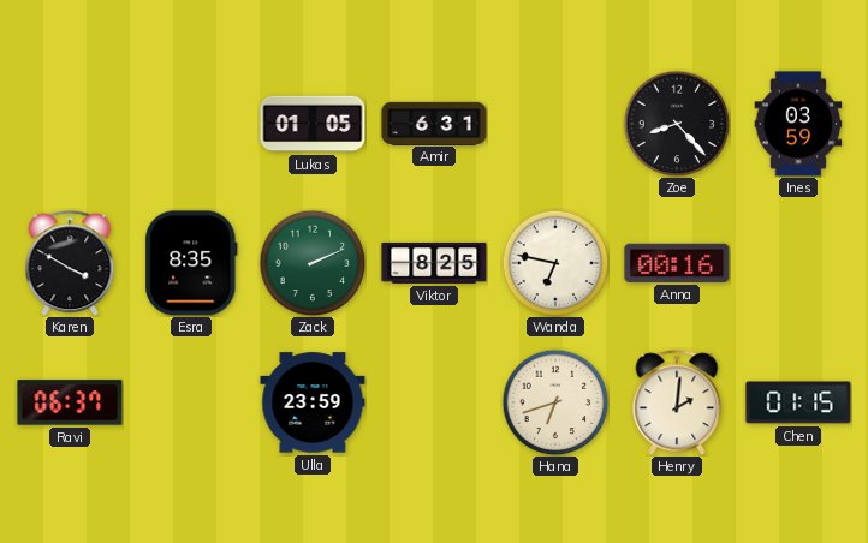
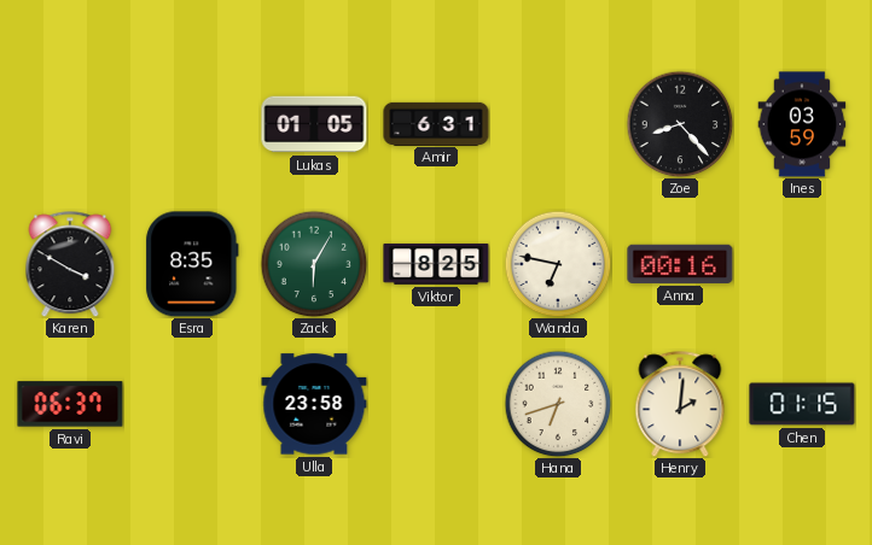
Zack: 2:11 -> 6:05
Ulla: 23:59 -> 23:58
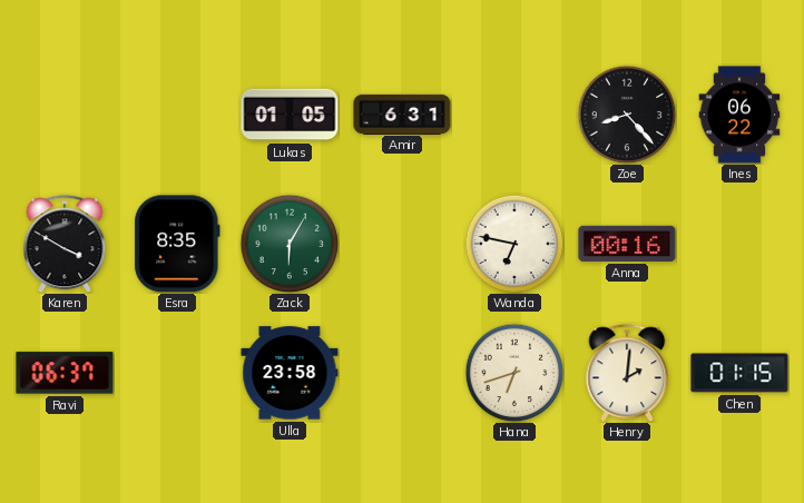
Ines: 03:59 -> 06:22
Viktor: 8:25 -> none
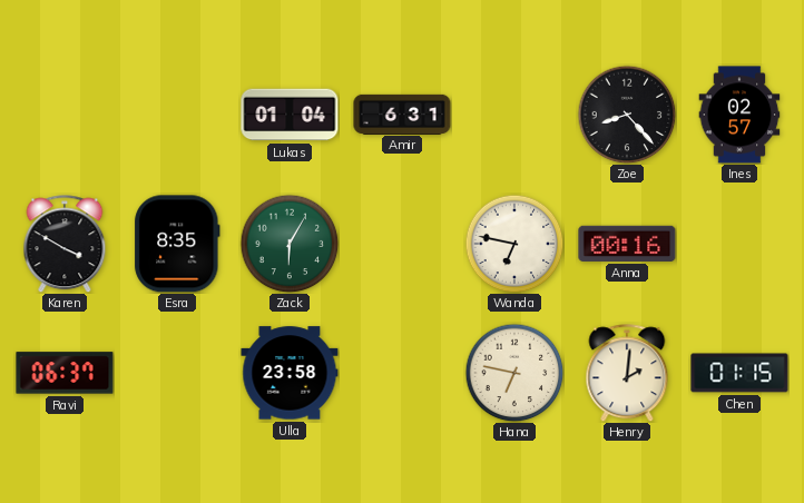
Lukas: 01:05 -> 01:04
Ines: 06:22 -> 02:57
Hana: 6:42 -> 6:47
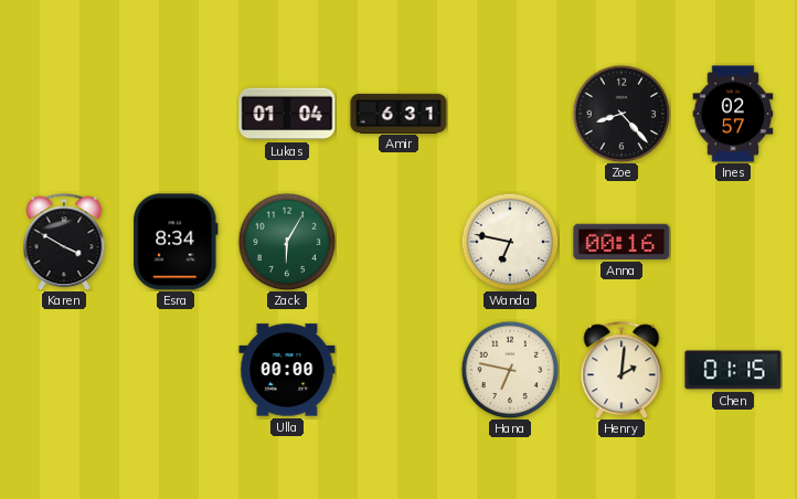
Esra: 8:35 -> 8:34
Ravi: 06:37 -> none
Ulla: 23:58 -> 00:00
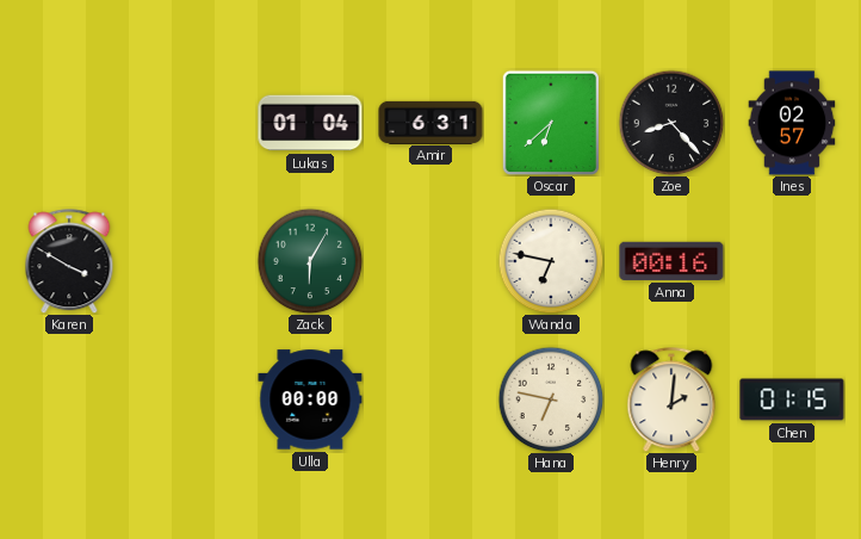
Oscar: none -> 6:38
Esra: 8:34 -> none
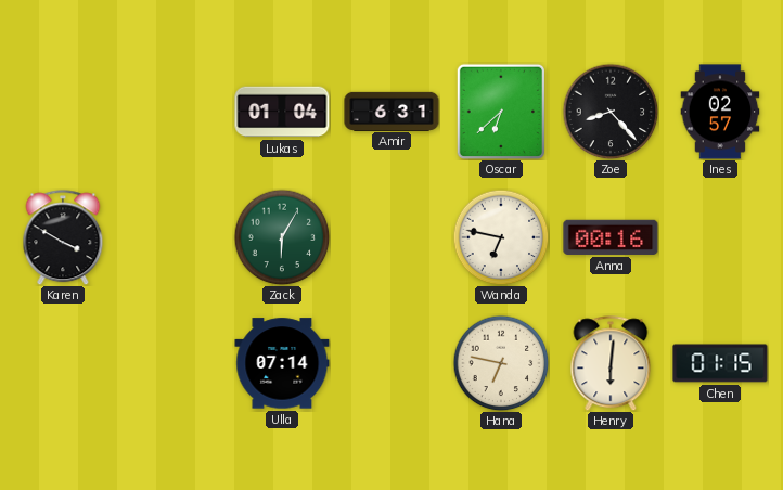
Ulla: 00:00 -> 07:14
Henry: 2:01 -> 6:01
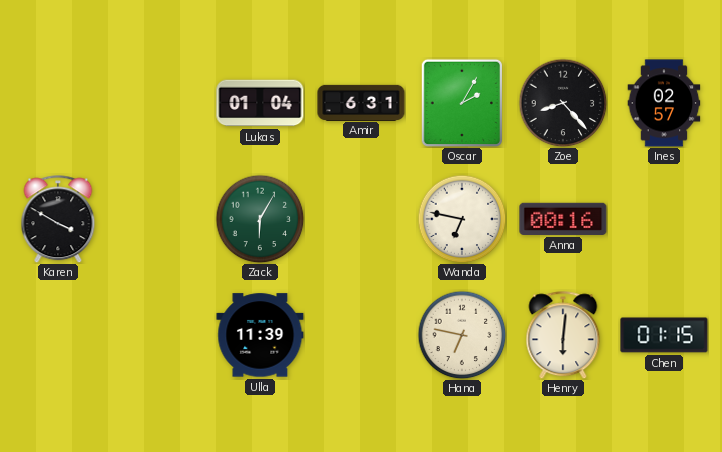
Oscar: 6:38 -> 2:05
Ulla: 07:14 -> 11:39
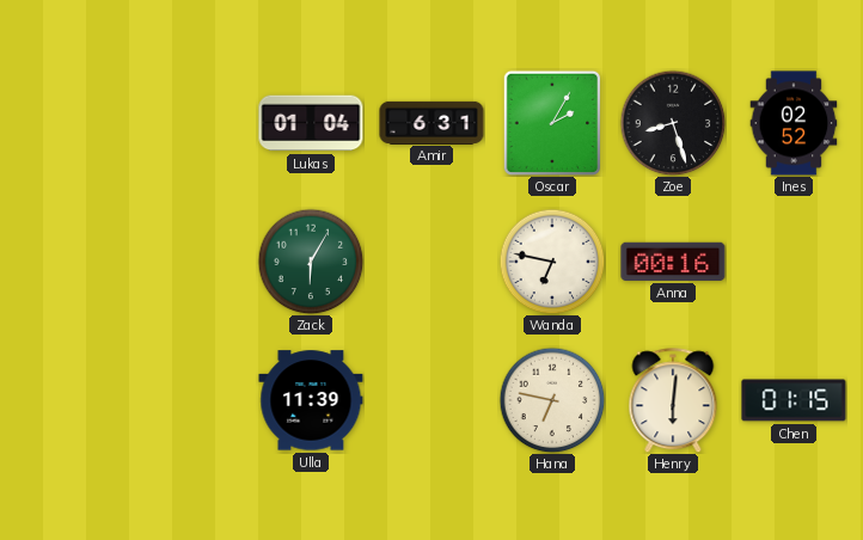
Zoe: 8:23 -> 8:27
Ines: 02:57 -> 02:52
Karen: 3:50 -> none
